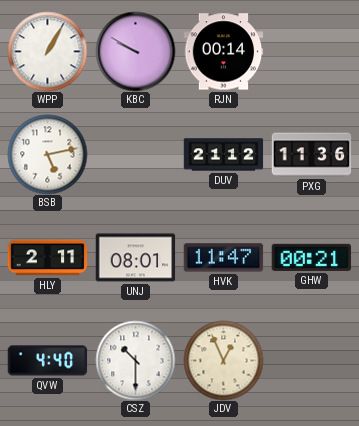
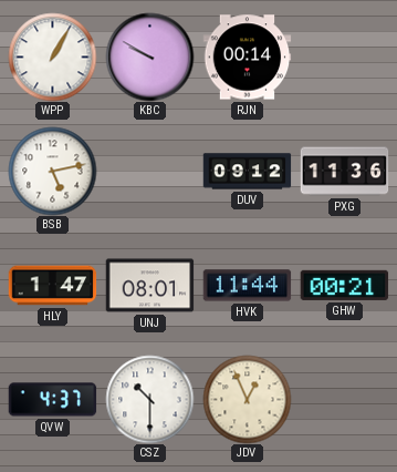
DUV: 21:12 -> 09:12
HLY: 2:11 -> 1:47
HVK: 11:47 -> 11:44
QVW: 4:40 -> 4:37
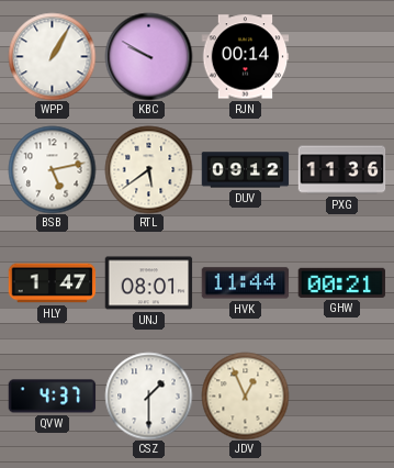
RTL: none -> 5:39
CSZ: 10:30 -> 1:30
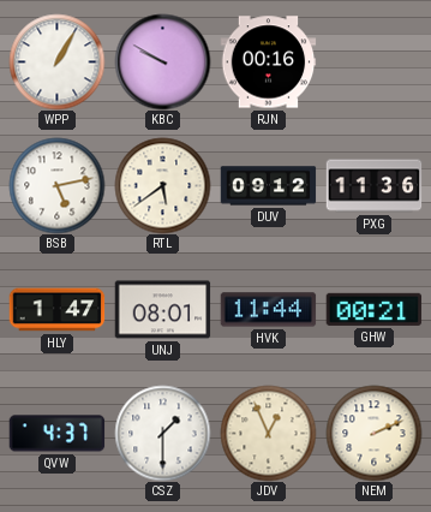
RJN: 00:14 -> 00:16
NEM: none -> 2:11
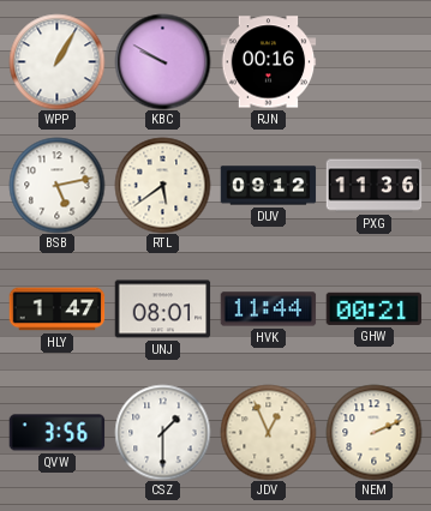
QVW: 4:37 -> 3:56
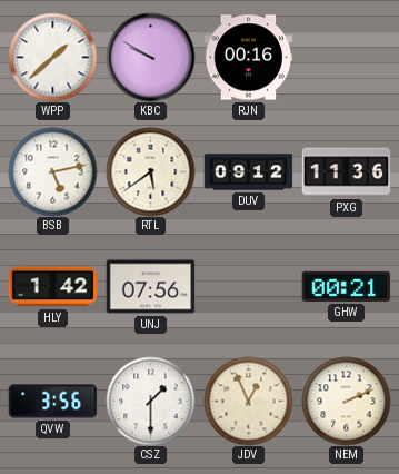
WPP: 1:05 -> 1:38
HLY: 1:47 -> 1:42
UNJ: 08:01 -> 07:56
HVK: 11:44 -> none
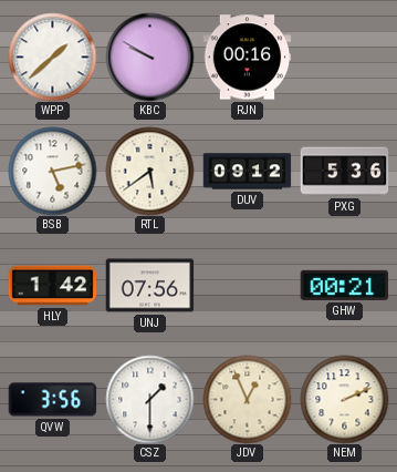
PXG: 11:36 -> 5:36
